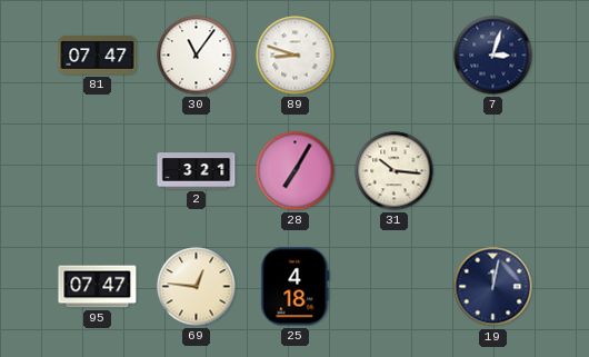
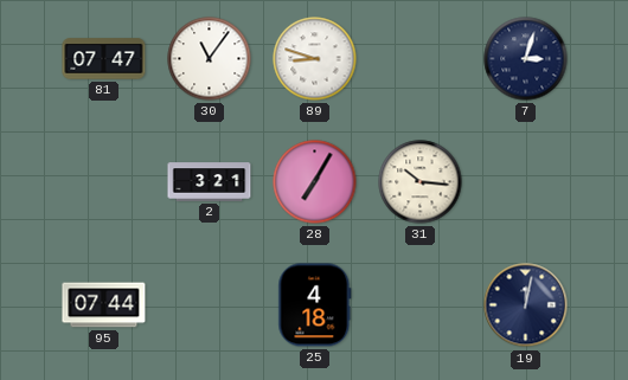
95: 07:47 -> 07:44
69: 12:46 -> none
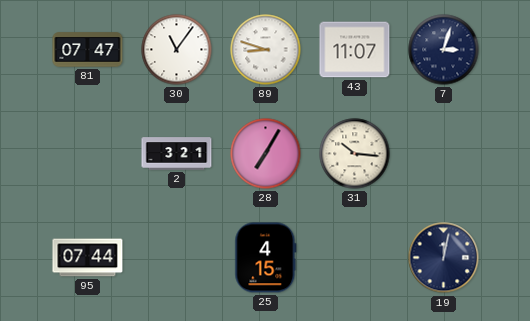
43: none -> 11:07
25: 4:18 -> 4:15
